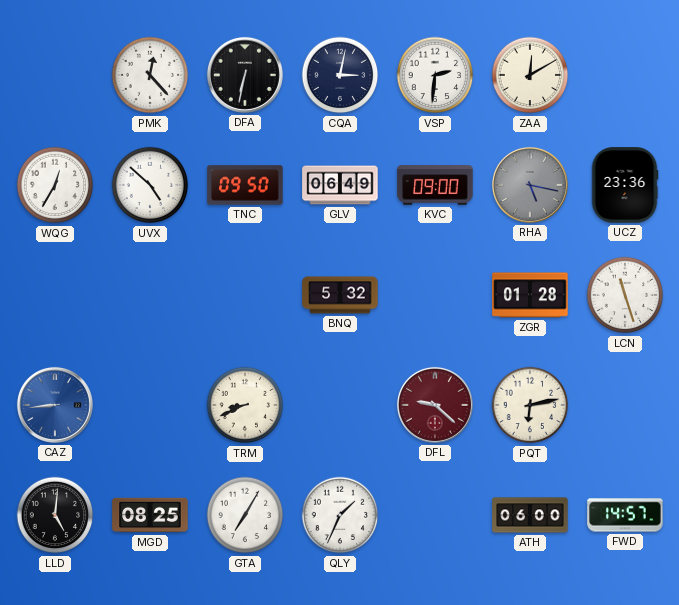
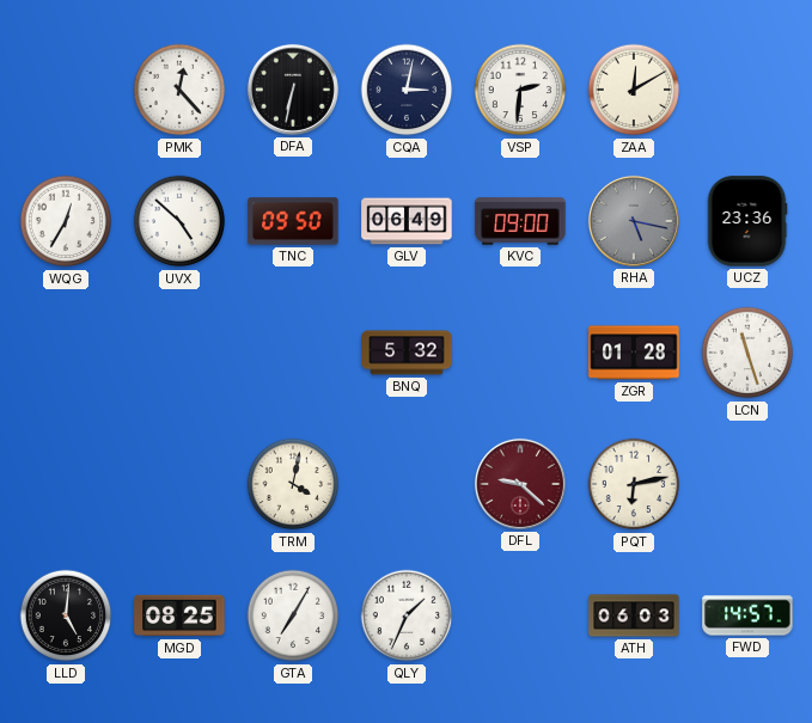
CAZ: 8:44 -> none
TRM: 8:41 -> 4:02
ATH: 06:00 -> 06:03
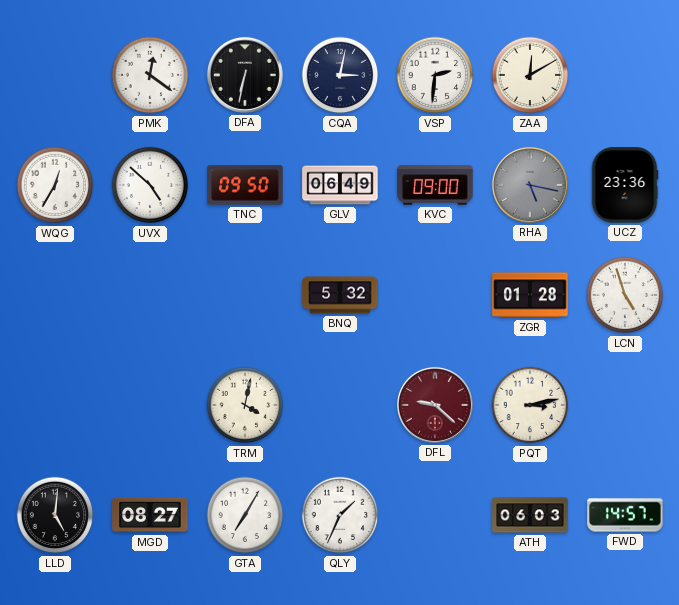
PMK: 12:23 -> 12:21
LCN: 11:27 -> 4:57
PQT: 6:13 -> 3:13
MGD: 08:25 -> 08:27
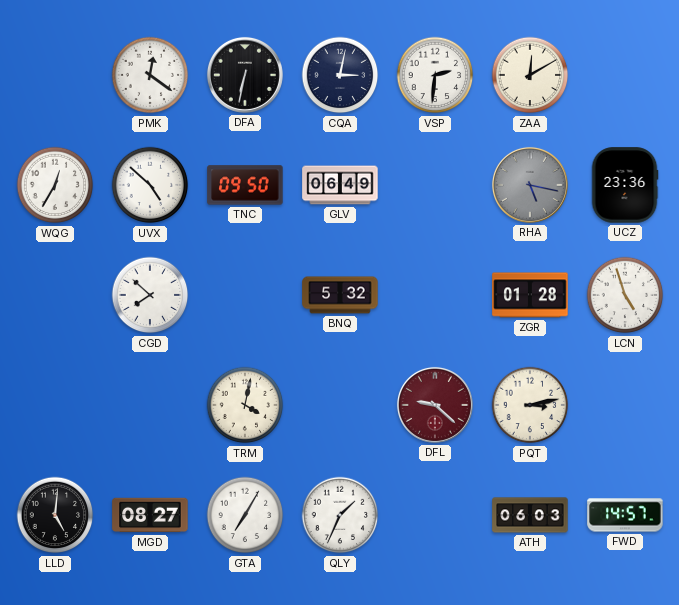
KVC: 09:00 -> none
CGD: none -> 7:52
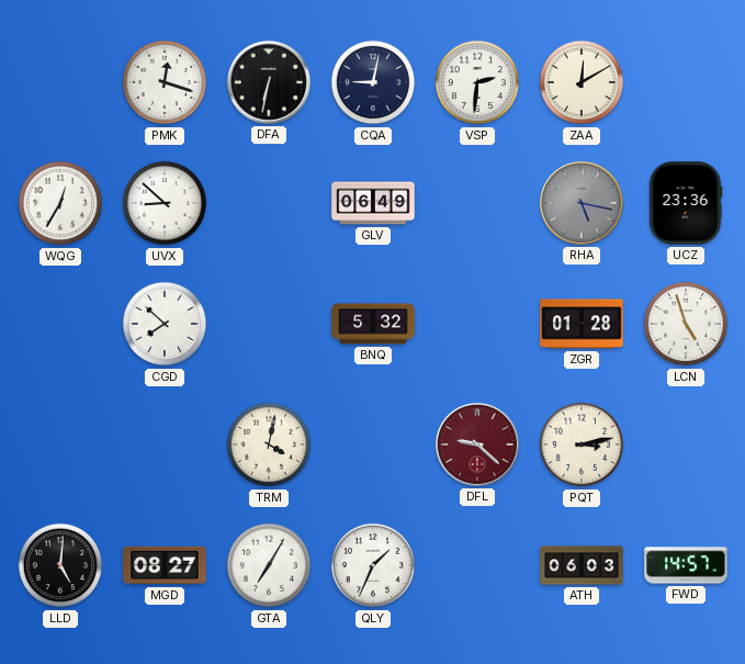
PMK: 12:21 -> 12:18
CQA: 3:02 -> 9:02
UVX: 4:52 -> 8:52
TNC: 09:50 -> none
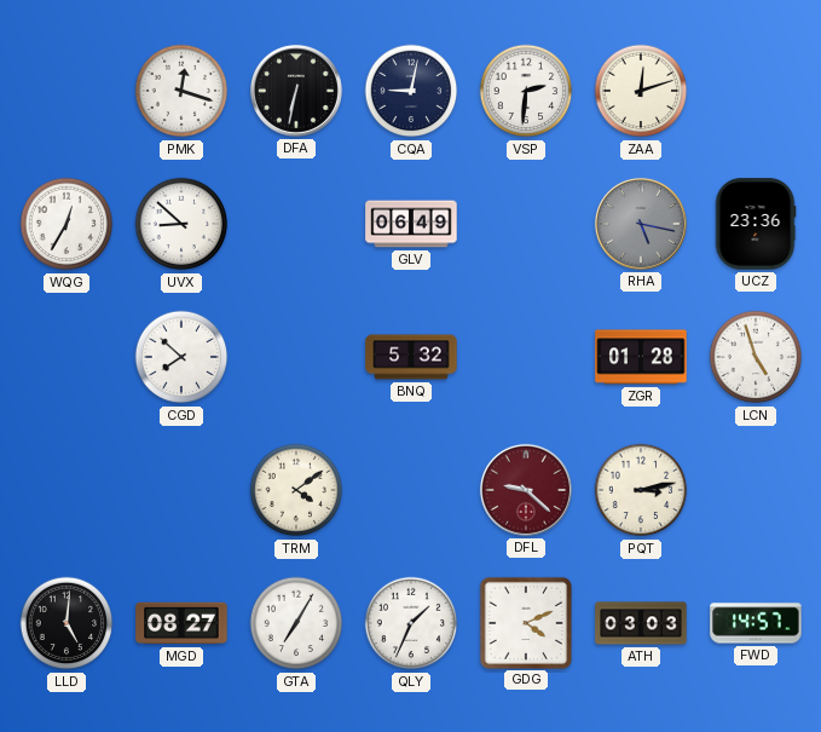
ZAA: 12:10 -> 12:12
TRM: 4:02 -> 4:09
GDG: none -> 4:11
ATH: 06:03 -> 03:03
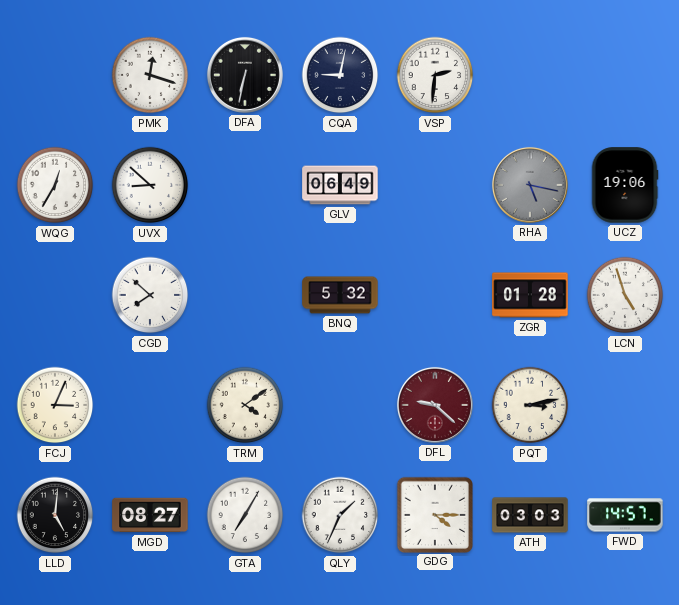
ZAA: 12:12 -> none
UCZ: 23:36 -> 19:06
FCJ: none -> 3:04
GDG: 4:11 -> 4:15
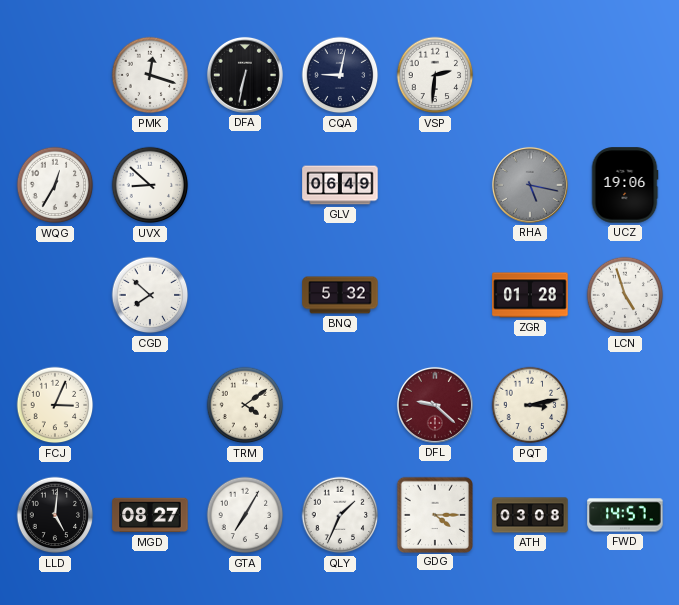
ATH: 03:03 -> 03:08
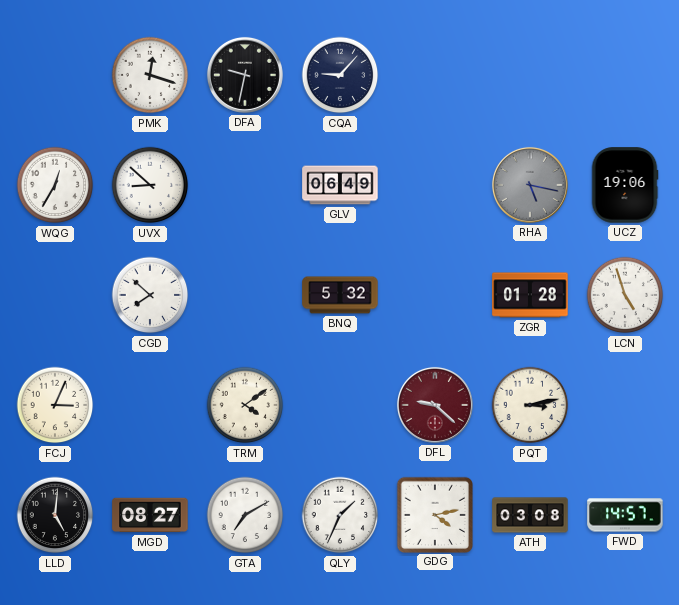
DFA: 6:32 -> 9:32
CQA: 9:02 -> 9:07
VSP: 2:31 -> none
GTA: 7:05 -> 7:10
GDG: 4:15 -> 4:13
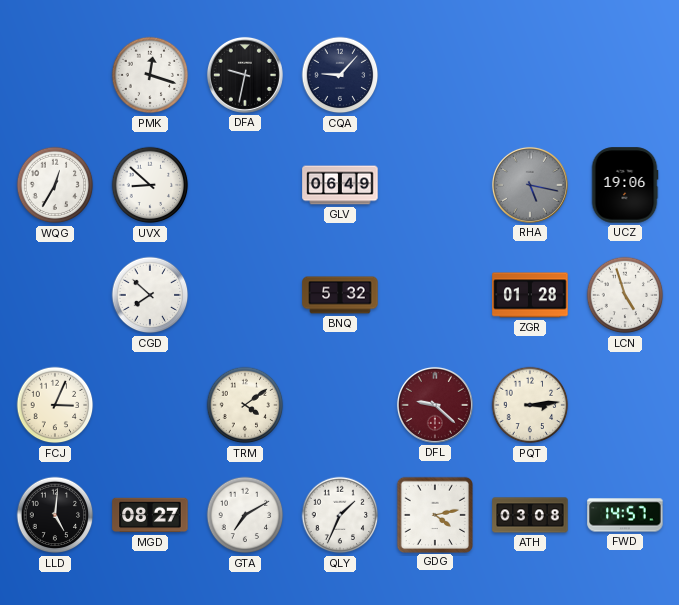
PQT: 3:13 -> 3:14
